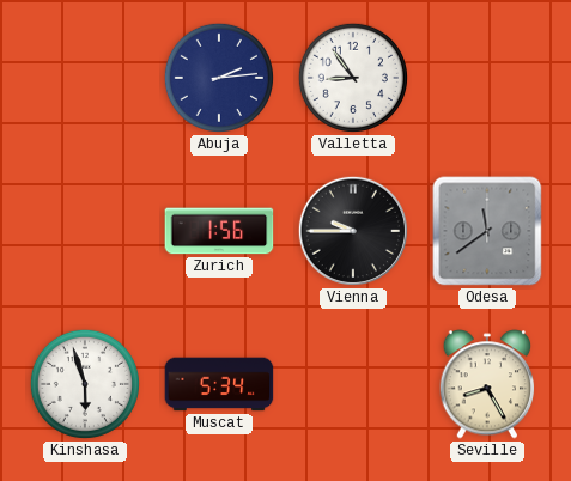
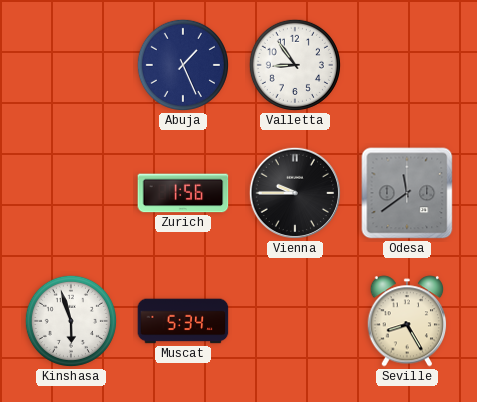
Abuja: 2:14 -> 1:26
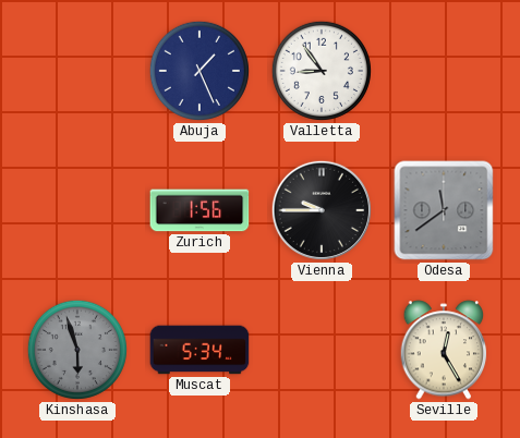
Kinshasa dial: white -> grey
Seville: 8:25 -> 12:25
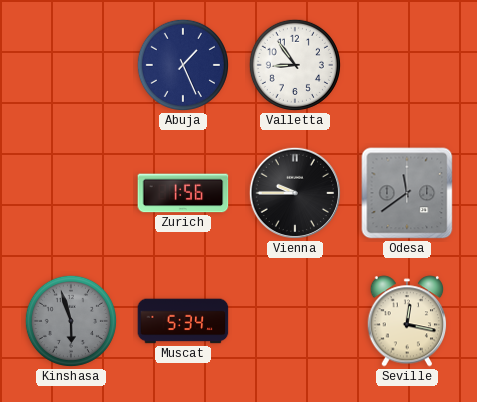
Seville: 12:25 -> 12:17
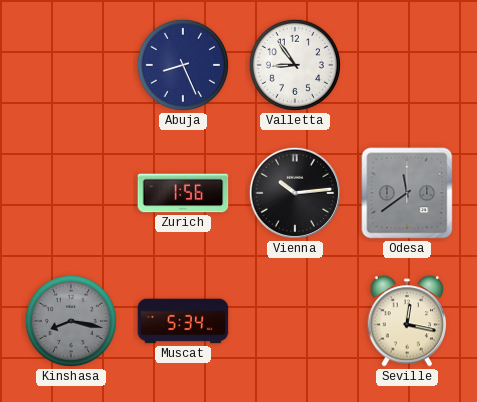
Abuja: 1:26 -> 8:26
Vienna: 9:45 -> 10:14
Kinshasa: 5:57 -> 8:17
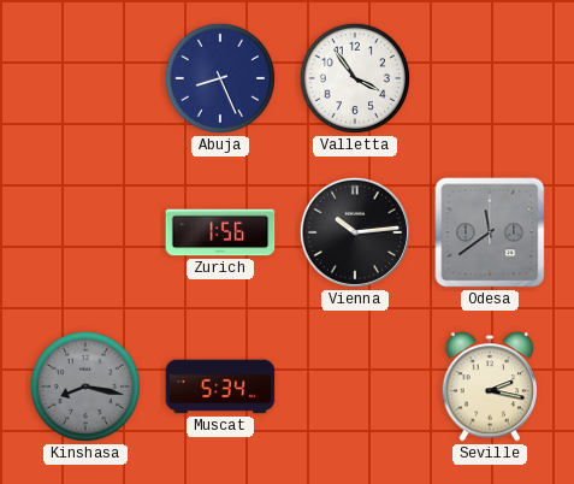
Valletta: 8:54 -> 3:54
Seville: 12:17 -> 2:17
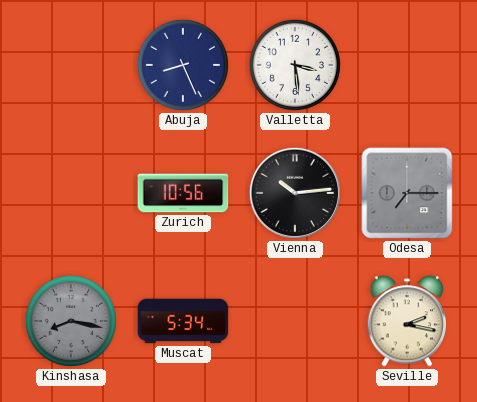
Valletta: 3:54 -> 3:29
Zurich: 1:56 -> 10:56
Odesa: 11:39 -> 7:15
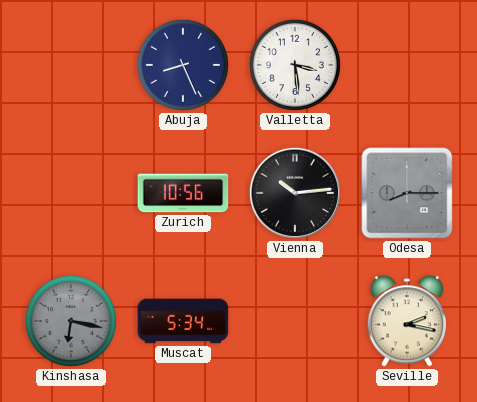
Odesa: 7:15 -> 8:15
Kinshasa: 8:17 -> 6:17
